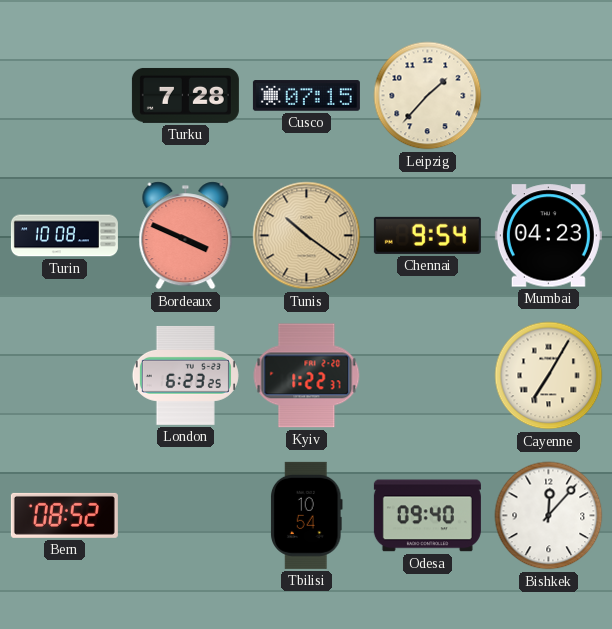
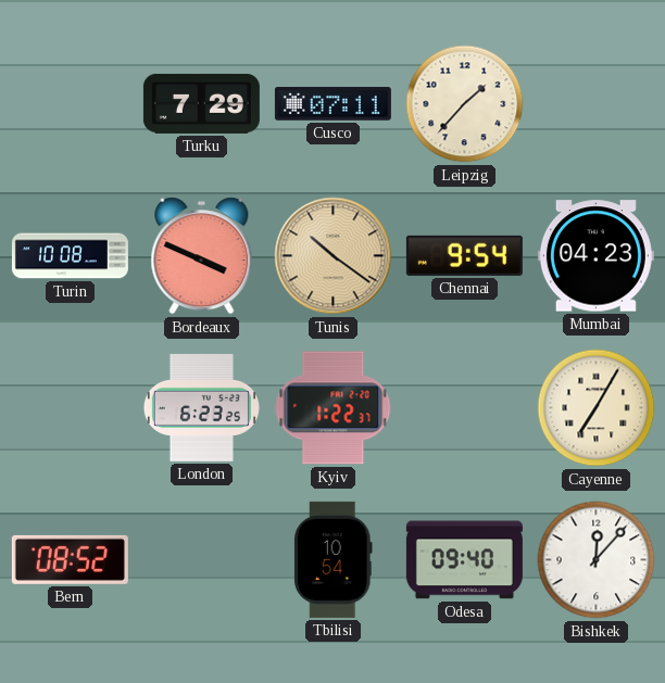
Turku: 7:28 -> 7:29
Cusco: 07:15 -> 07:11
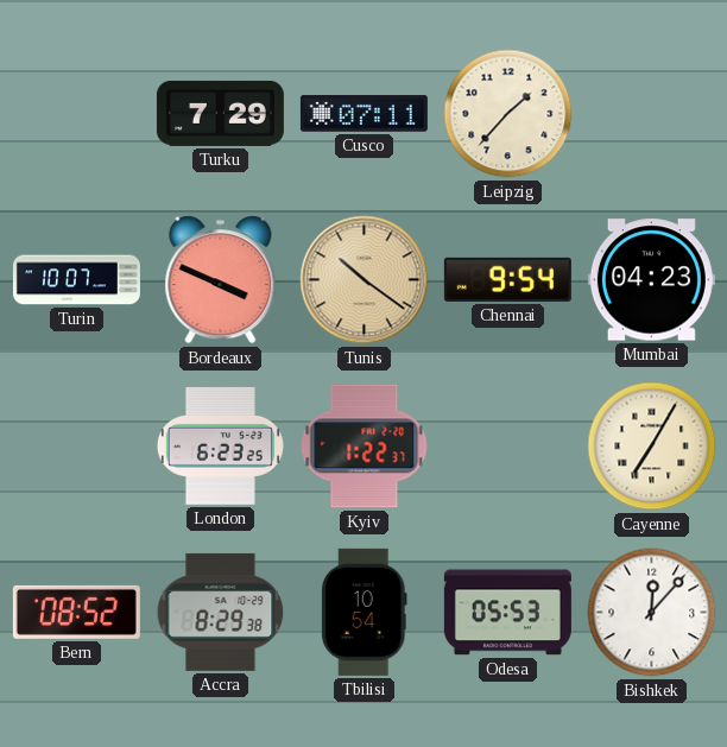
Turin: 10:08 -> 10:07
Accra: none -> 8:29
Odesa: 09:40 -> 05:53
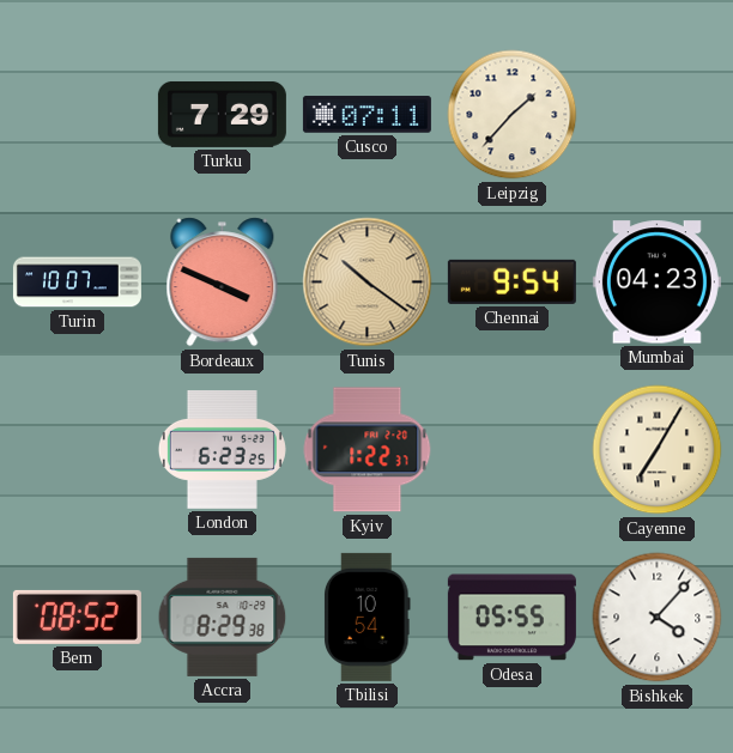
Odesa: 05:53 -> 05:55
Bishkek: 12:07 -> 4:07
